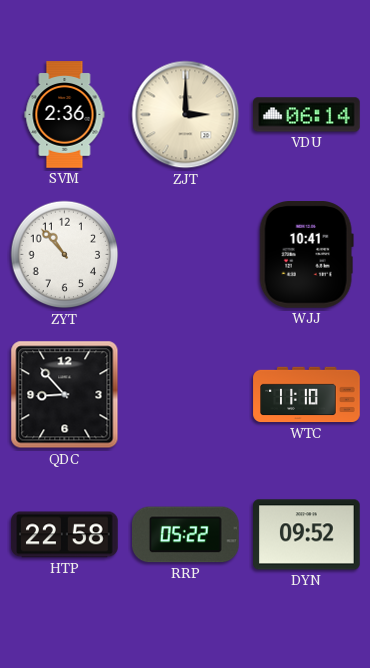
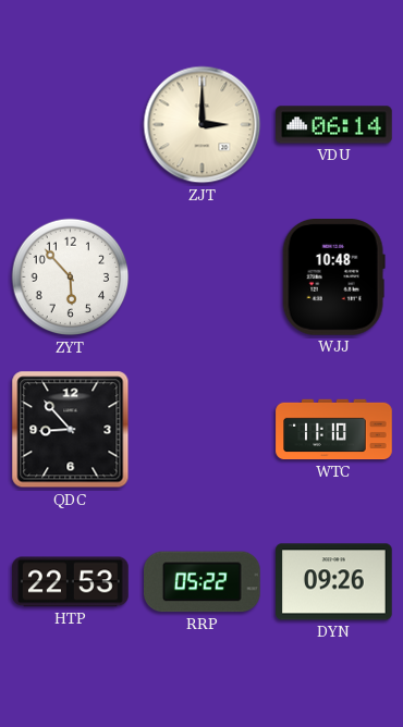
SVM: 2:36 -> none
ZYT: 10:53 -> 5:53
WJJ: 10:41 -> 10:48
HTP: 22:58 -> 22:53
DYN: 09:52 -> 09:26
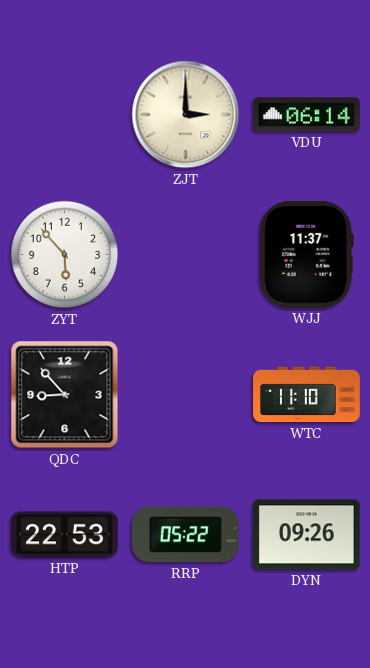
WJJ: 10:48 -> 11:37
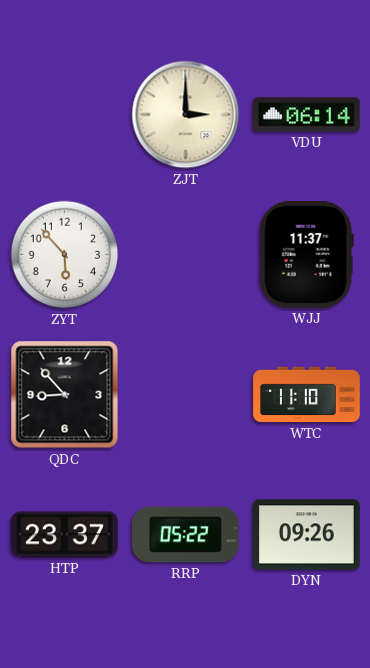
HTP: 22:53 -> 23:37
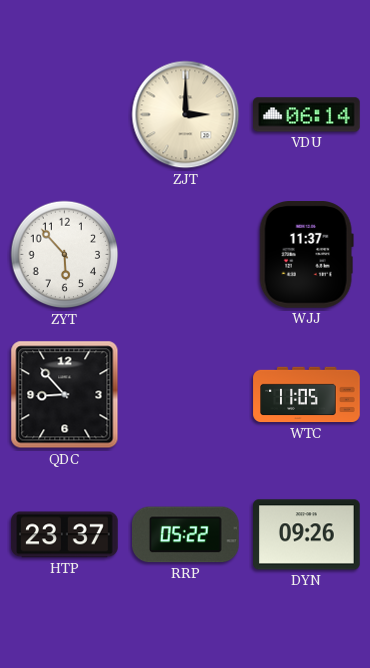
WTC: 11:10 -> 11:05
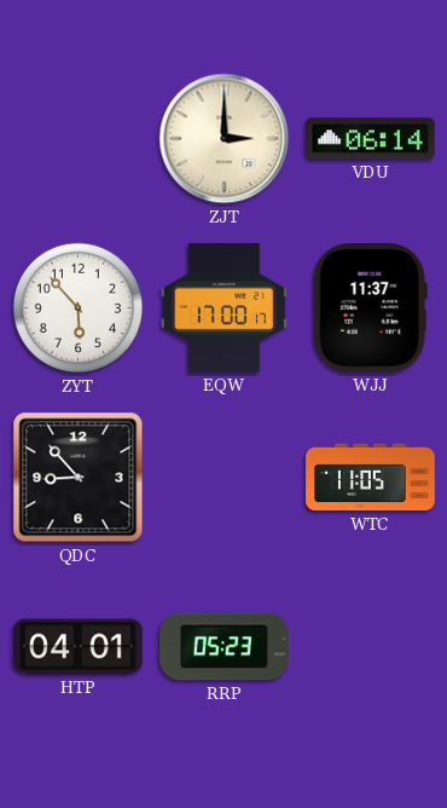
EQW: none -> 17:00
HTP: 23:37 -> 04:01
RRP: 05:22 -> 05:23
DYN: 09:26 -> none
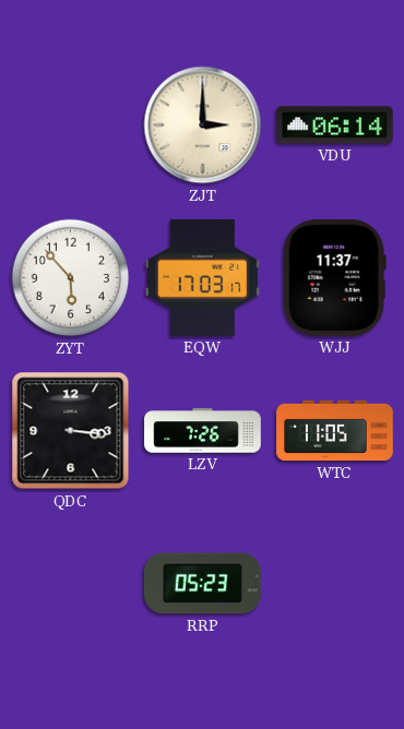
EQW: 17:00 -> 17:03
QDC: 8:53 -> 3:16
LZV: none -> 7:26
HTP: 04:01 -> none
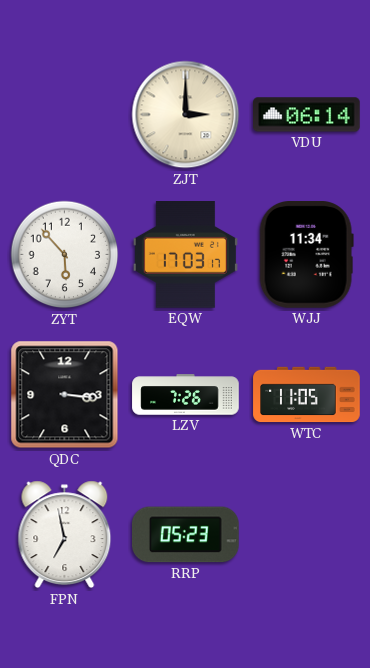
WJJ: 11:37 -> 11:34
FPN: none -> 6:58
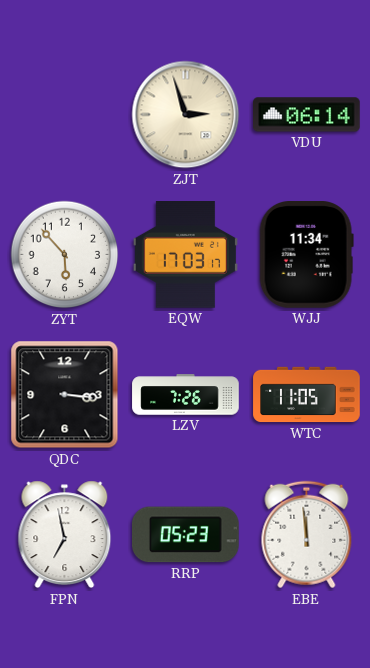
ZJT: 3:00 -> 2:57
EBE: none -> 11:59
